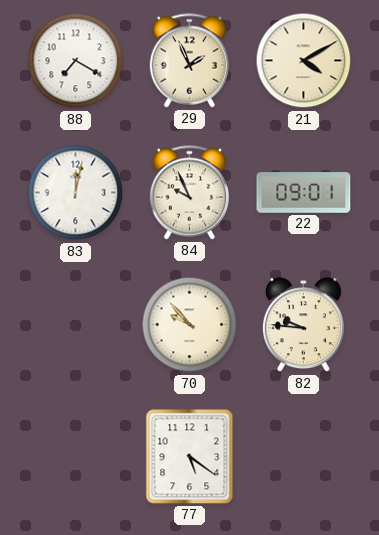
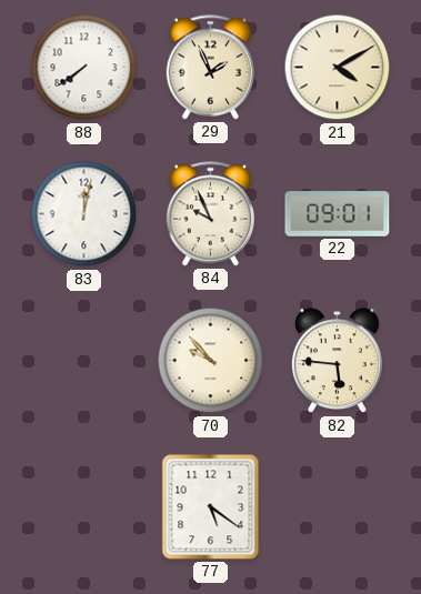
88: 7:20 -> 7:39
82: 9:46 -> 5:46
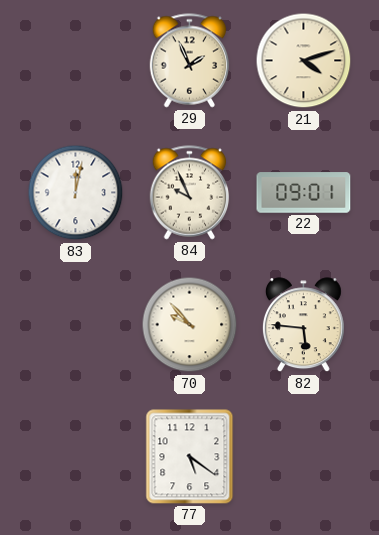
88: 7:39 -> none
21: 4:10 -> 4:12
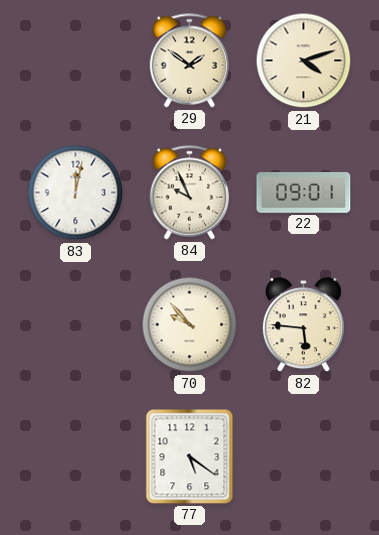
29: 1:56 -> 1:51
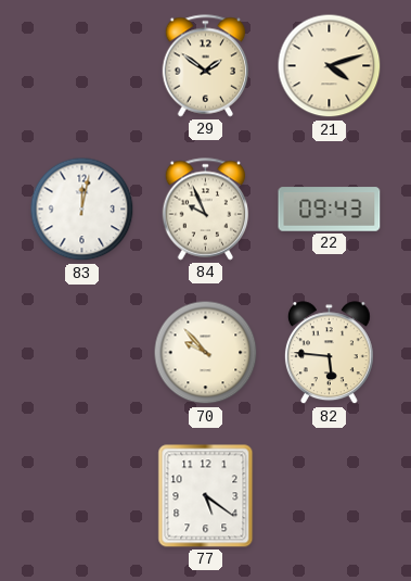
22: 09:01 -> 09:43
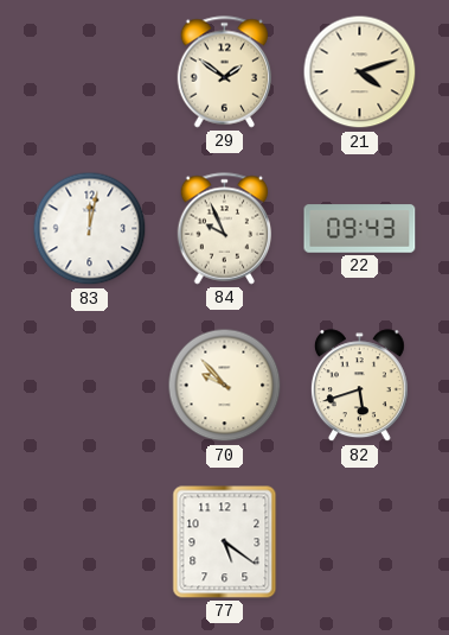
82: 5:46 -> 5:42
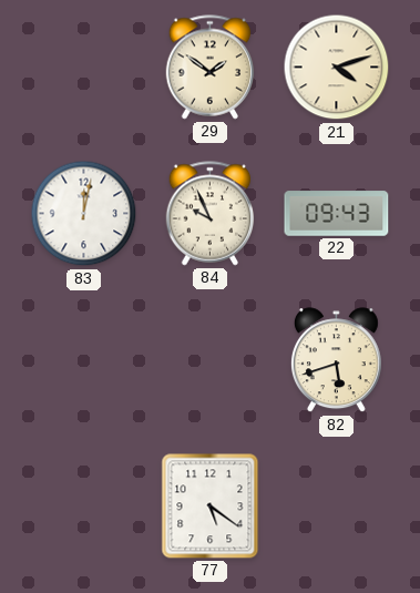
70: 9:53 -> none
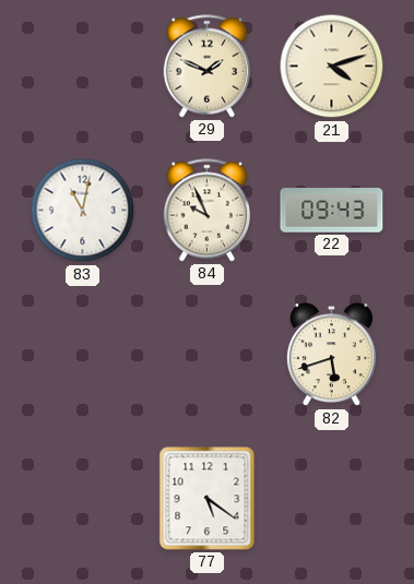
29: 1:51 -> 1:49
83: 12:02 -> 11:02
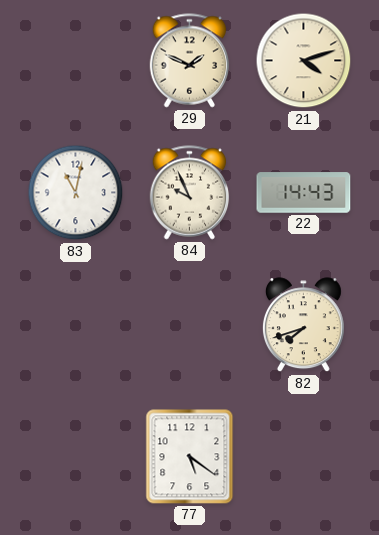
22: 09:43 -> 14:43
82: 5:42 -> 7:42
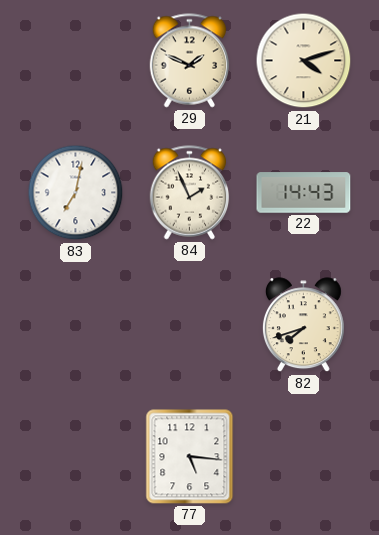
83: 11:02 -> 7:02
84: 9:56 -> 1:56
77: 5:21 -> 5:16
